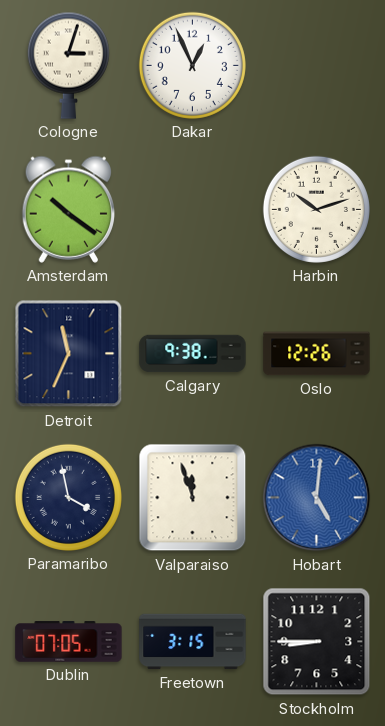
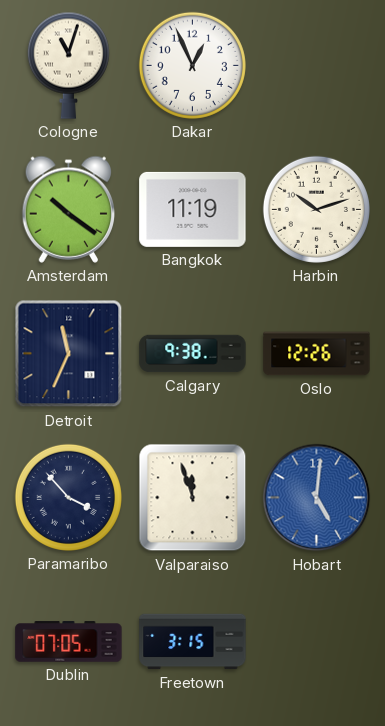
Cologne: 3:03 -> 11:03
Bangkok: none -> 11:19
Paramaribo: 3:58 -> 3:53
Stockholm: 8:45 -> none
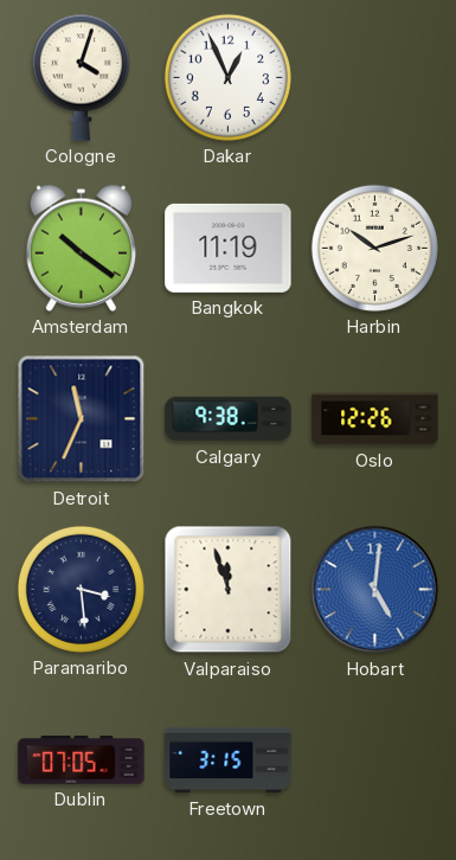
Cologne: 11:03 -> 4:03
Paramaribo: 3:53 -> 3:29
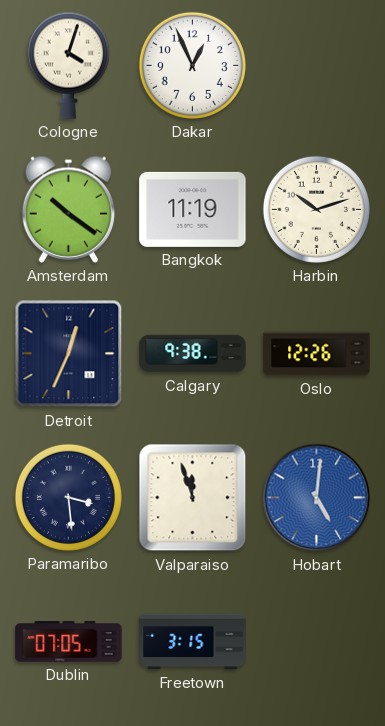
Detroit: 11:34 -> 12:34
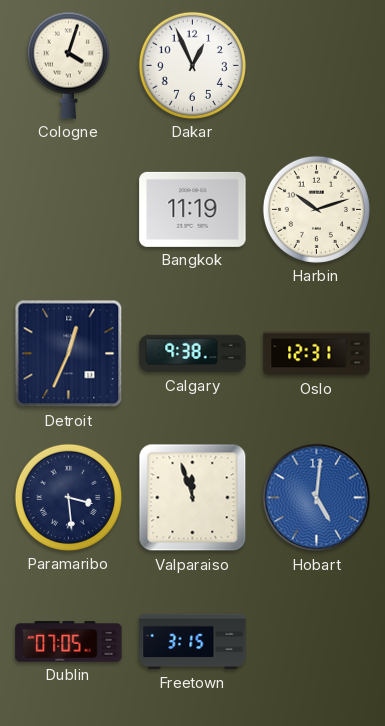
Amsterdam: 10:21 -> none
Oslo: 12:26 -> 12:31
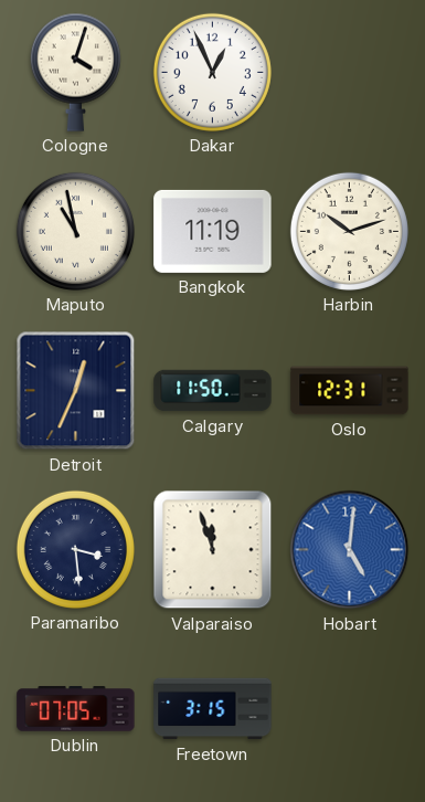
Maputo: none -> 10:58
Calgary: 9:38 -> 11:50
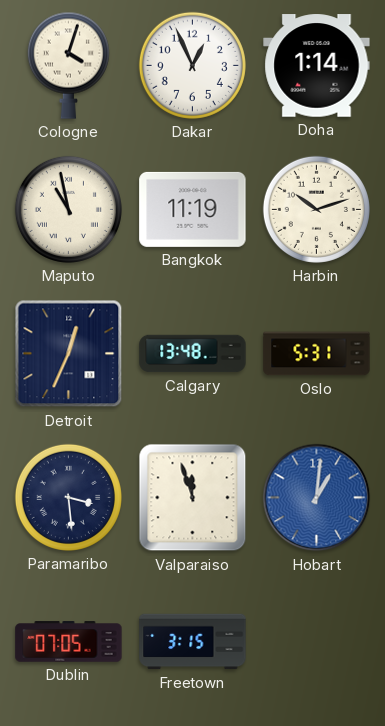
Doha: none -> 1:14
Calgary: 11:50 -> 13:48
Oslo: 12:31 -> 5:31
Hobart: 5:01 -> 1:01
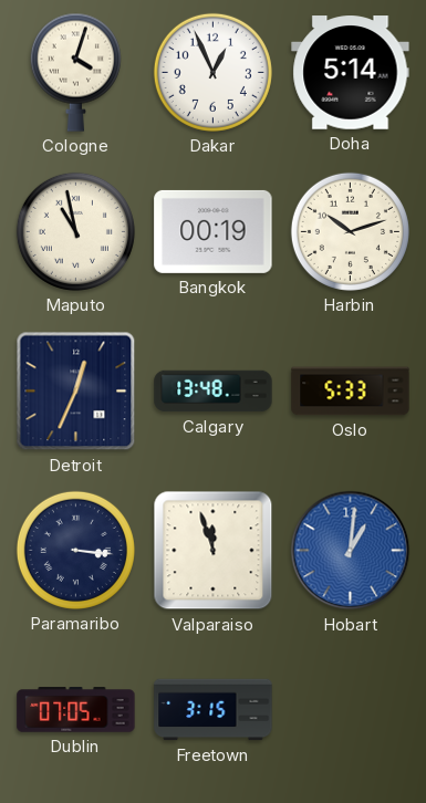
Doha: 1:14 -> 5:14
Bangkok: 11:19 -> 00:19
Oslo: 5:31 -> 5:33
Paramaribo: 3:29 -> 3:16
